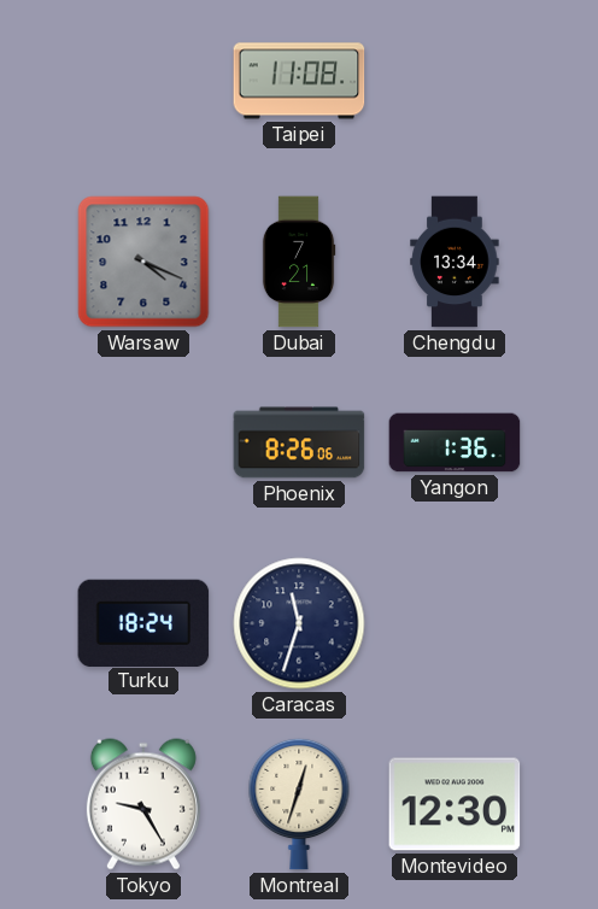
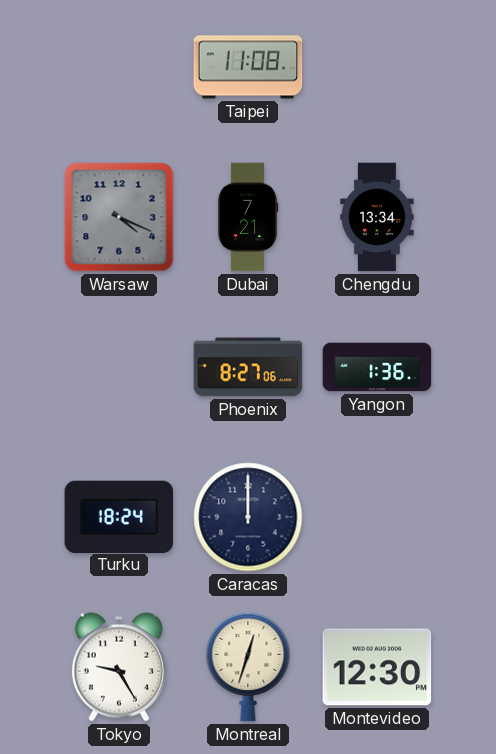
Phoenix: 8:26 -> 8:27
Caracas: 11:33 -> 12:00
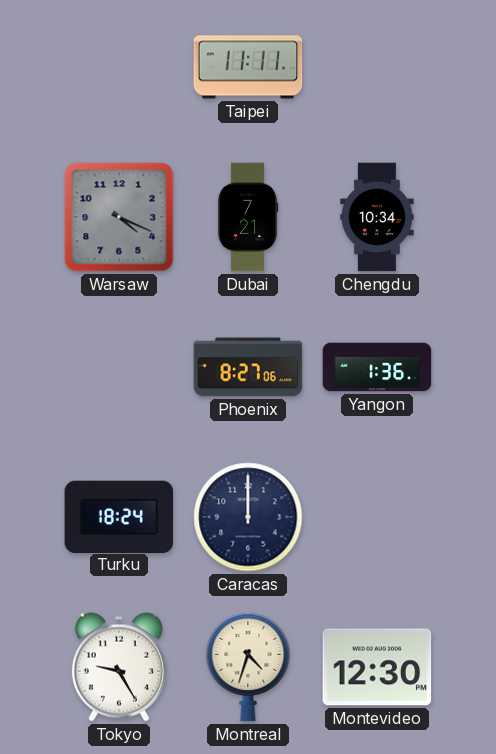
Taipei: 11:08 -> 11:11
Chengdu: 13:34 -> 10:34
Montreal: 12:33 -> 4:33
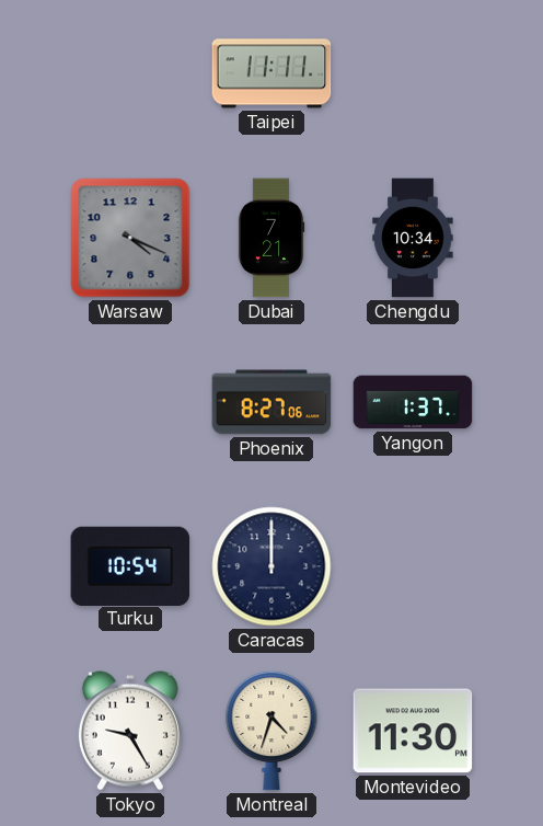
Yangon: 1:36 -> 1:37
Turku: 18:24 -> 10:54
Montevideo: 12:30 -> 11:30
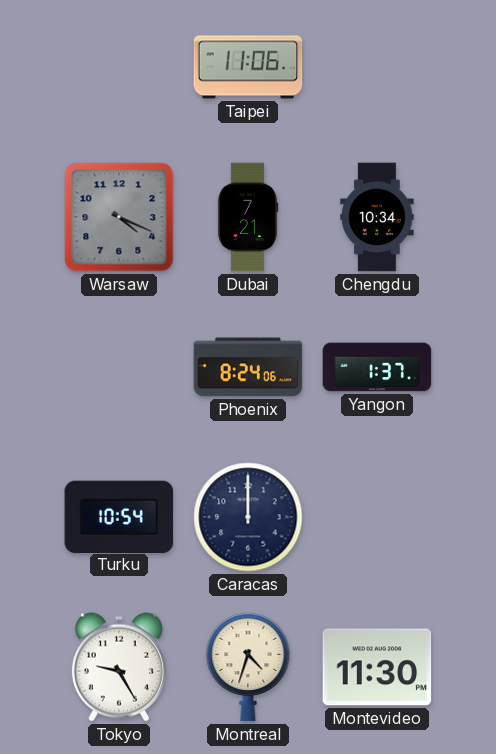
Taipei: 11:11 -> 11:06
Phoenix: 8:27 -> 8:24
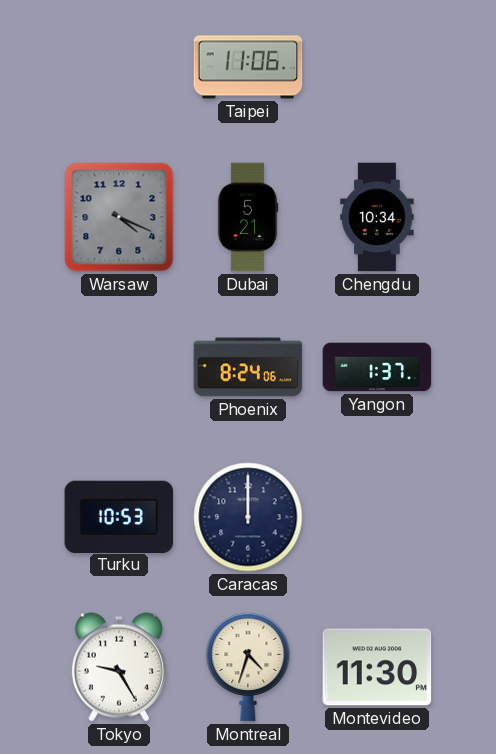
Dubai: 7:21 -> 5:21
Turku: 10:54 -> 10:53
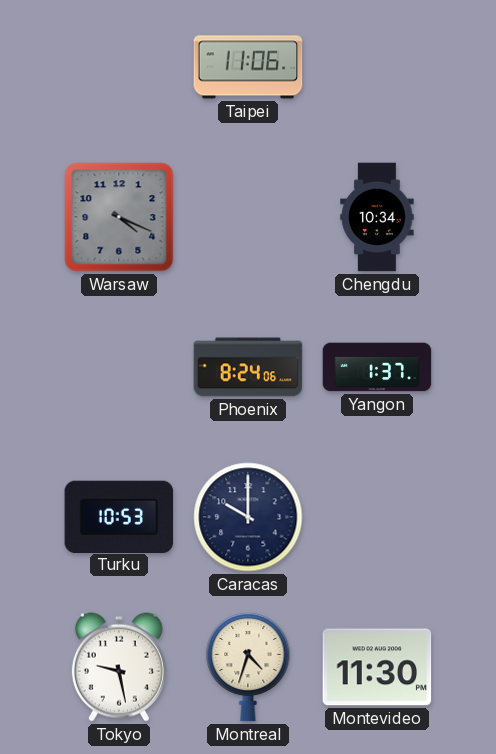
Dubai: 5:21 -> none
Caracas: 12:00 -> 10:00
Tokyo: 9:25 -> 9:28
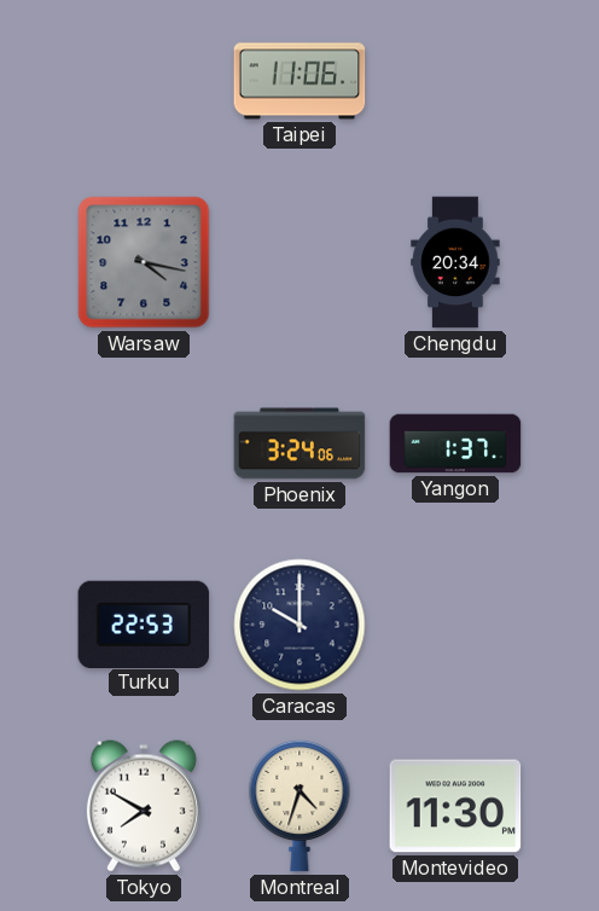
Warsaw: 4:19 -> 4:17
Chengdu: 10:34 -> 20:34
Phoenix: 8:24 -> 3:24
Turku: 10:53 -> 22:53
Tokyo: 9:28 -> 7:50
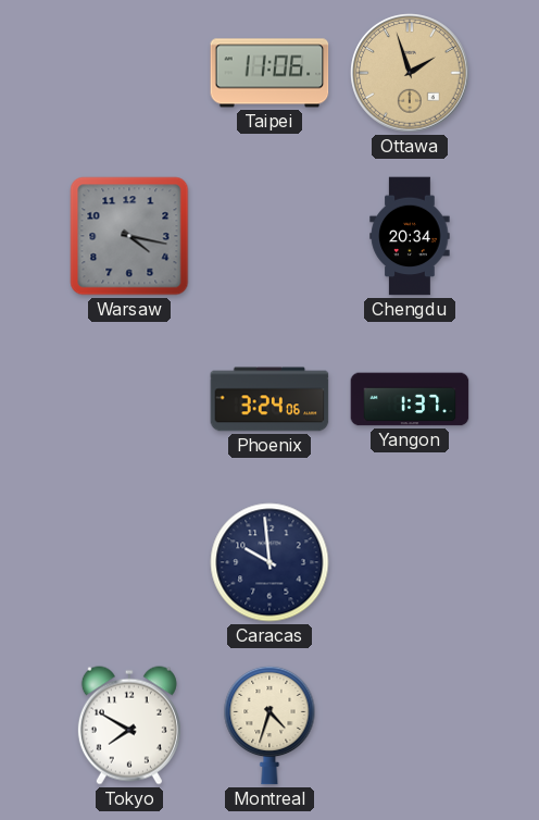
Ottawa: none -> 1:57
Turku: 22:53 -> none
Caracas: 10:00 -> 9:59
Montevideo: 11:30 -> none
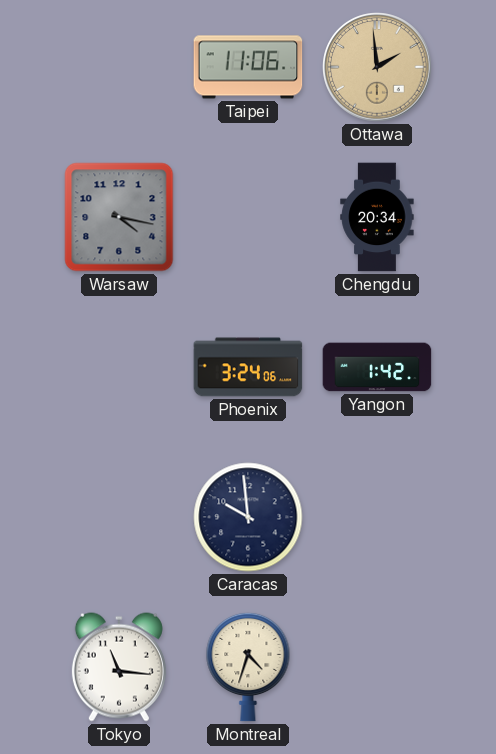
Ottawa: 1:57 -> 1:59
Yangon: 1:37 -> 1:42
Tokyo: 7:50 -> 11:16
